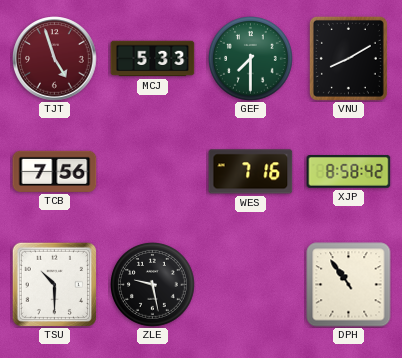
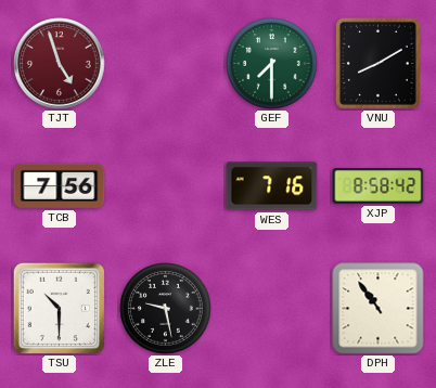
MCJ: 5:33 -> none
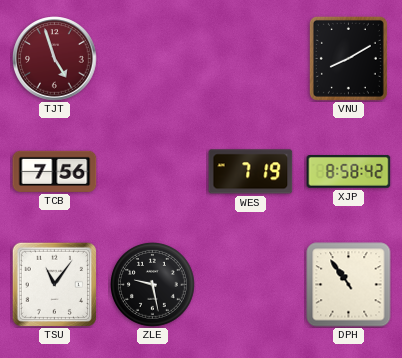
GEF: 7:30 -> none
WES: 7:16 -> 7:19
TSU: 10:30 -> 11:06
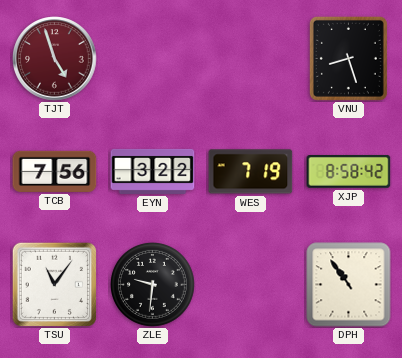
VNU: 8:10 -> 8:27
EYN: none -> 3:22
ZLE: 9:28 -> 9:31
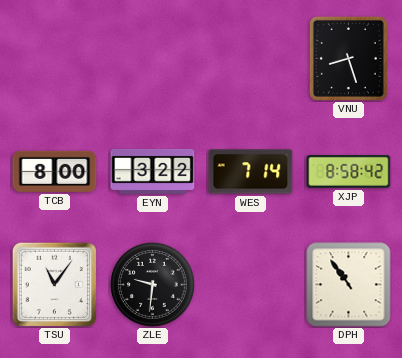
TJT: 4:57 -> none
TCB: 7:56 -> 8:00
WES: 7:19 -> 7:14
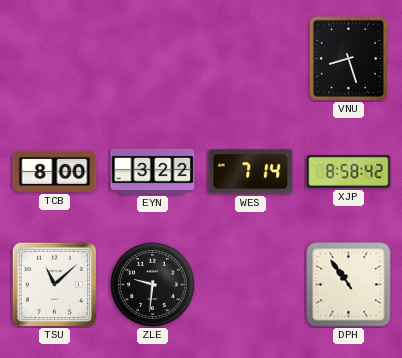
TSU: 11:06 -> 11:08
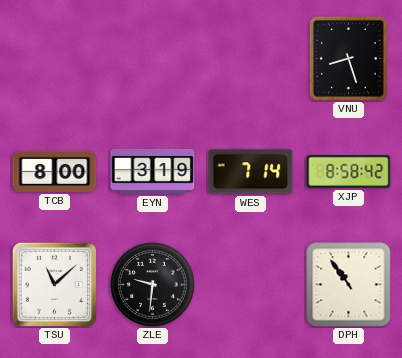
EYN: 3:22 -> 3:19
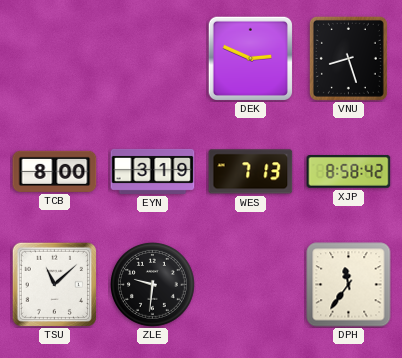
DEK: none -> 2:49
WES: 7:14 -> 7:13
DPH: 10:54 -> 11:36
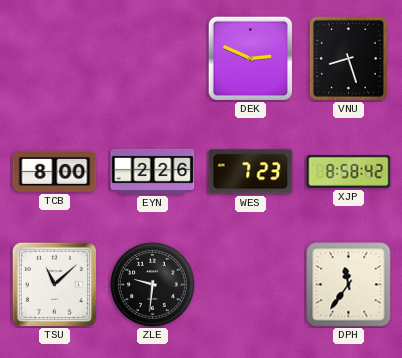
EYN: 3:19 -> 2:26
WES: 7:13 -> 7:23
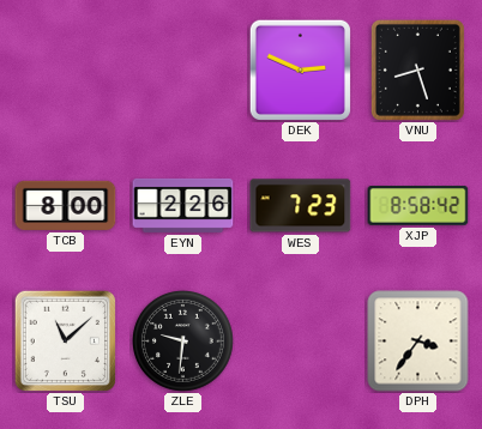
DPH: 11:36 -> 3:36
